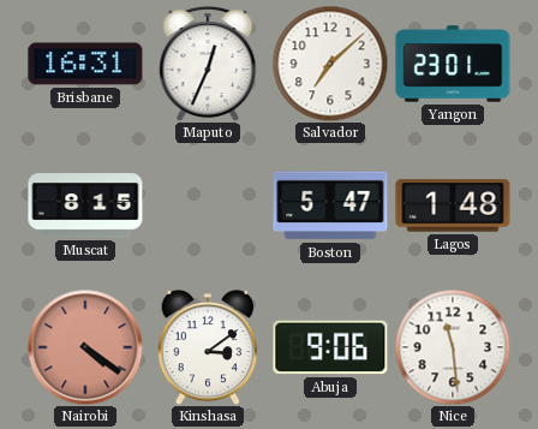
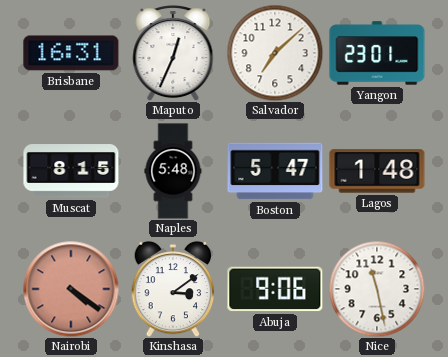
Naples: none -> 5:48
Nice: 11:29 -> 11:28
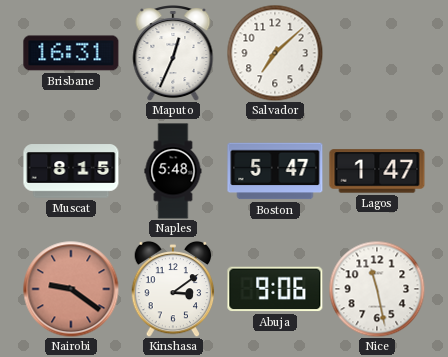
Yangon: 23:01 -> none
Lagos: 1:48 -> 1:47
Nairobi: 4:21 -> 9:21
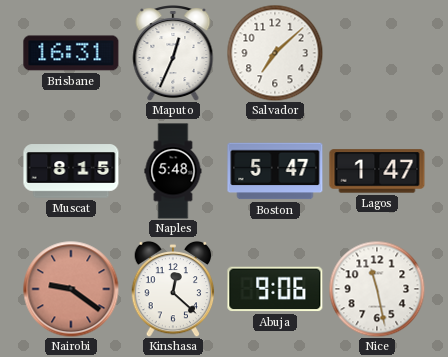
Kinshasa: 3:09 -> 12:22
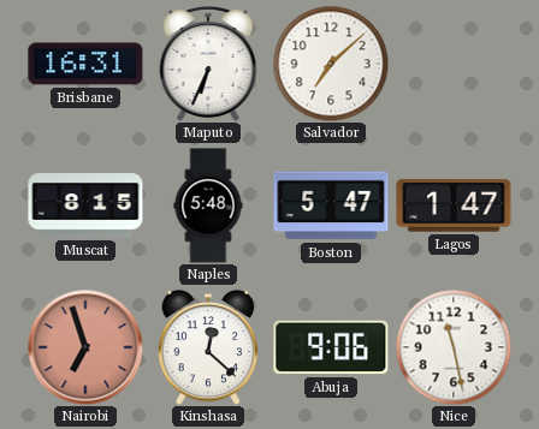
Maputo: 12:34 -> 6:34
Nairobi: 9:21 -> 6:57
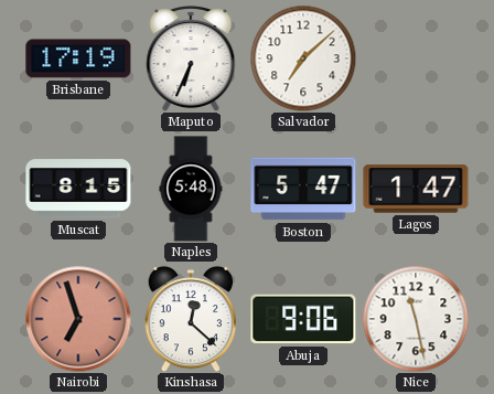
Brisbane: 16:31 -> 17:19
